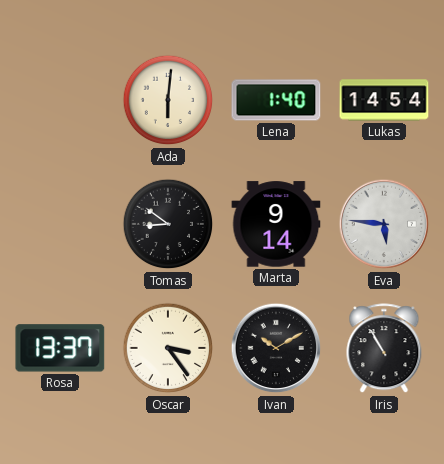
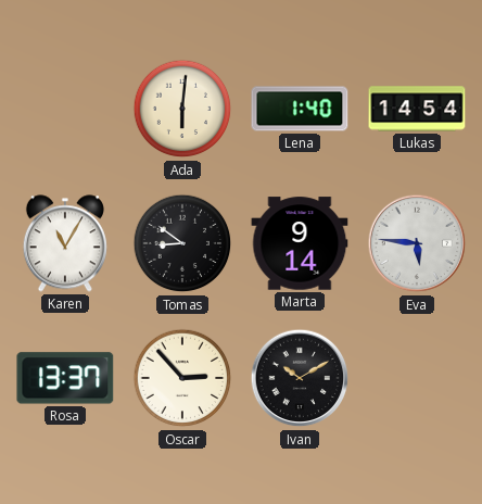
Karen: none -> 11:05
Oscar: 3:24 -> 2:53
Iris: 10:55 -> none
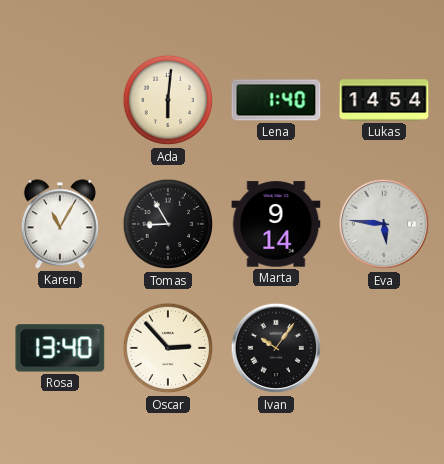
Tomas: 8:51 -> 8:55
Rosa: 13:37 -> 13:40
Ivan: 10:10 -> 10:06
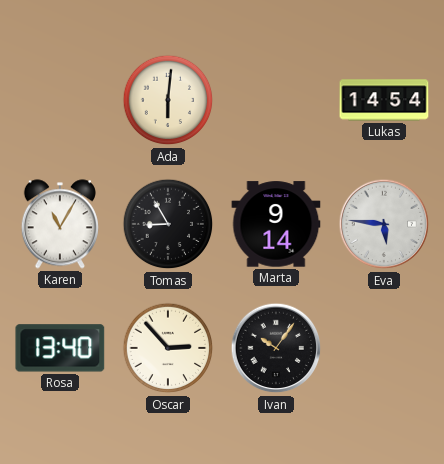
Lena: 1:40 -> none
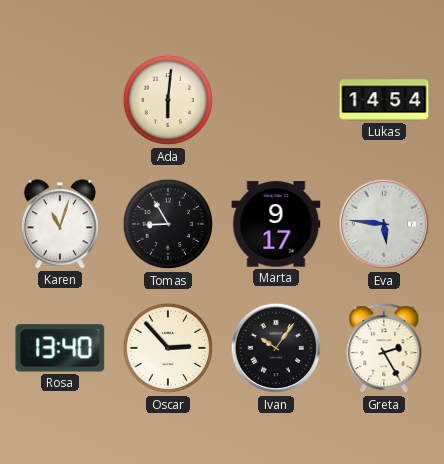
Karen: 11:05 -> 11:03
Marta: 9:14 -> 9:17
Greta: none -> 2:25
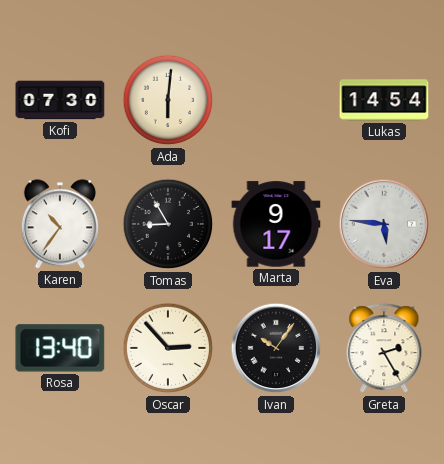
Kofi: none -> 07:30
Karen: 11:03 -> 10:36
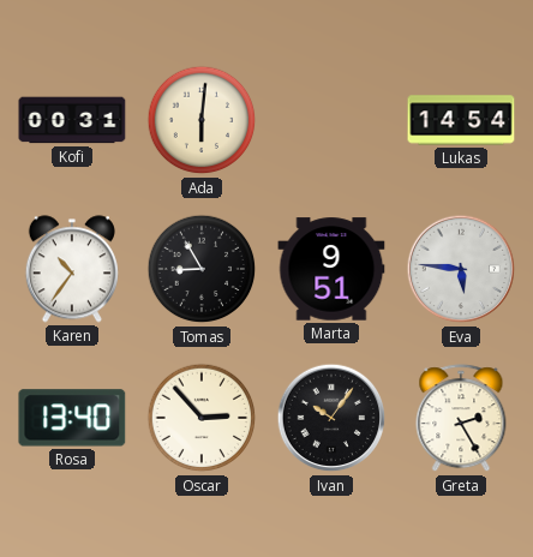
Kofi: 07:30 -> 00:31
Marta: 9:17 -> 9:51
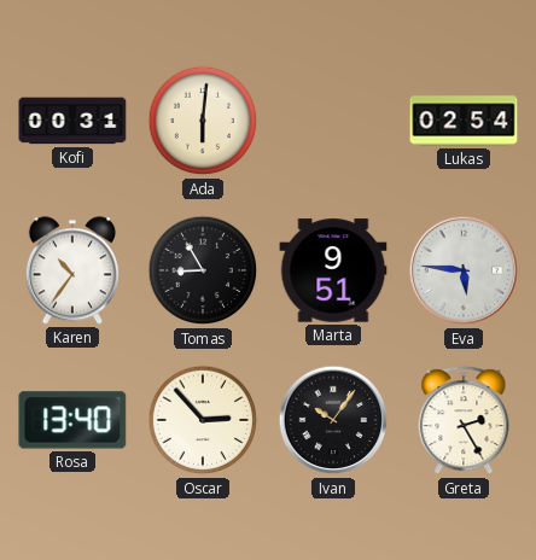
Lukas: 14:54 -> 02:54
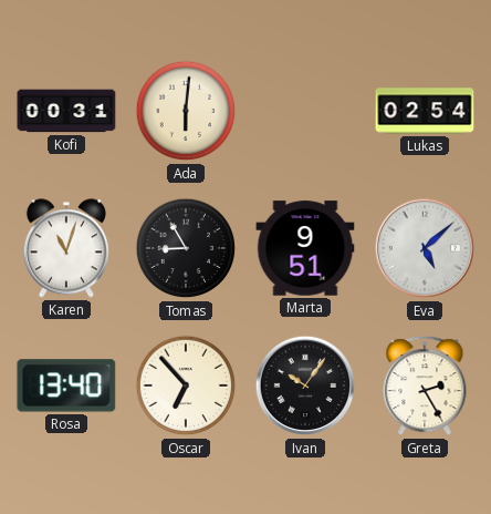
Karen: 10:36 -> 11:03
Eva: 5:46 -> 5:08
Oscar: 2:53 -> 6:53
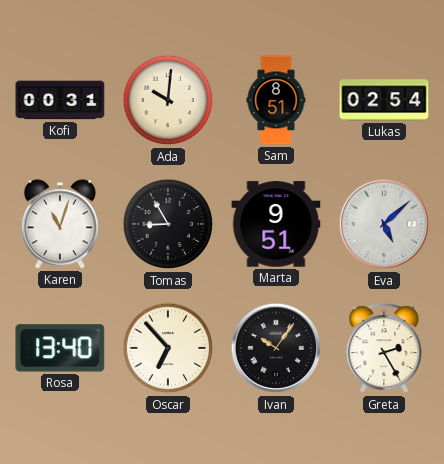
Ada: 6:01 -> 10:01
Sam: none -> 8:51
